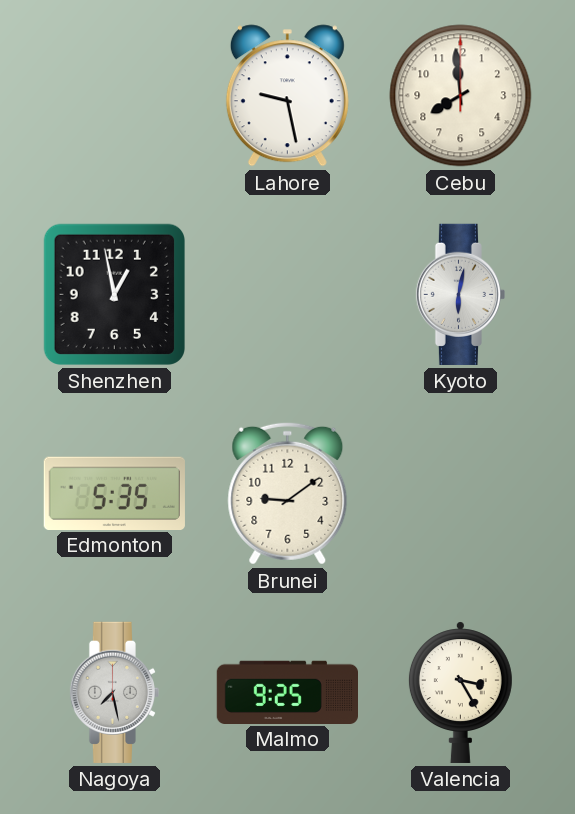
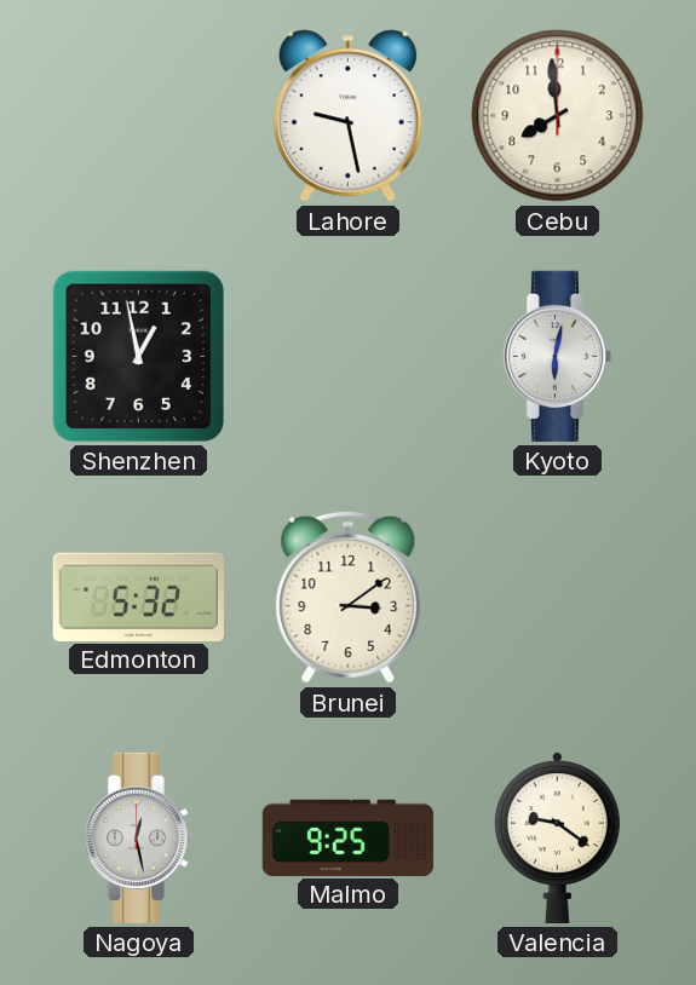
Edmonton: 5:35 -> 5:32
Brunei: 9:09 -> 3:09
Nagoya: 7:28 -> 12:28
Valencia: 3:25 -> 9:21
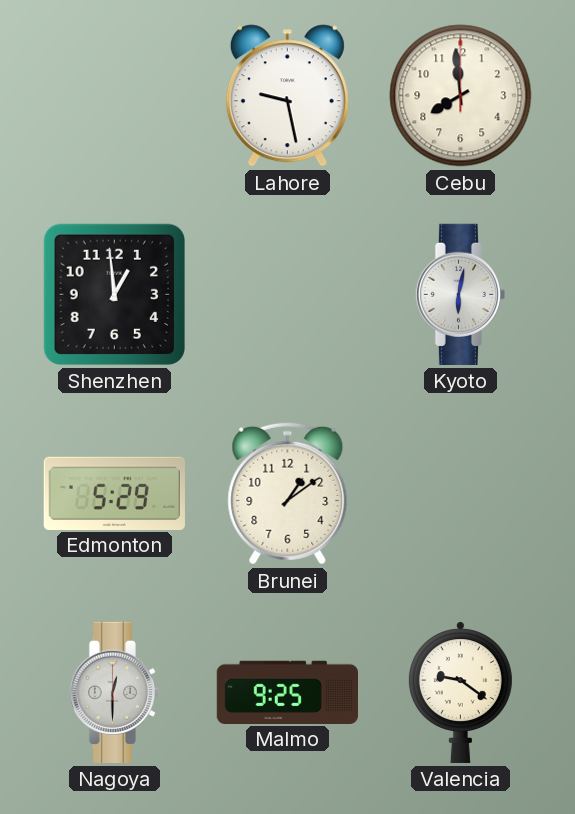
Shenzhen: 12:58 -> 12:59
Edmonton: 5:32 -> 5:29
Brunei: 3:09 -> 1:09
Nagoya: 12:28 -> 12:30
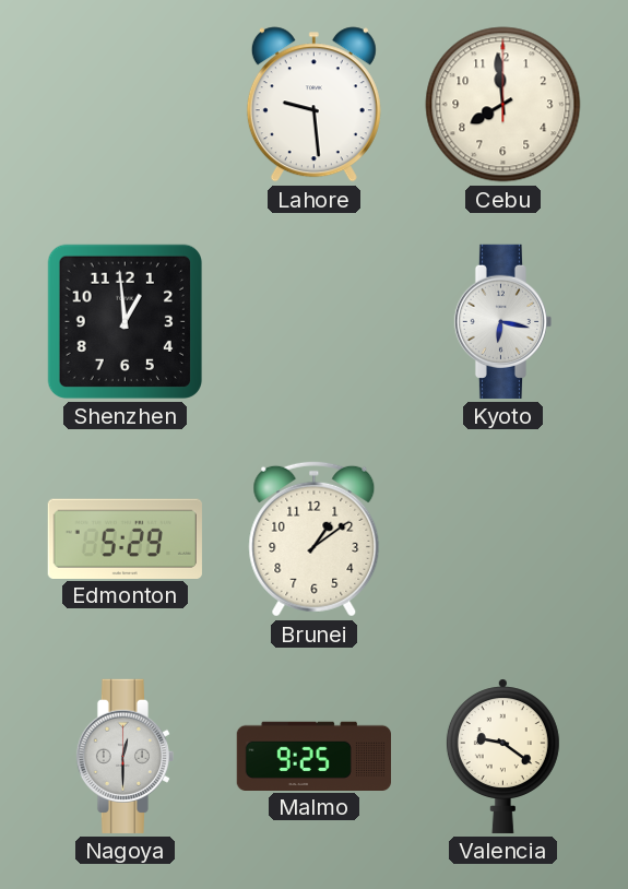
Lahore: 9:28 -> 9:29
Kyoto: 6:02 -> 6:17
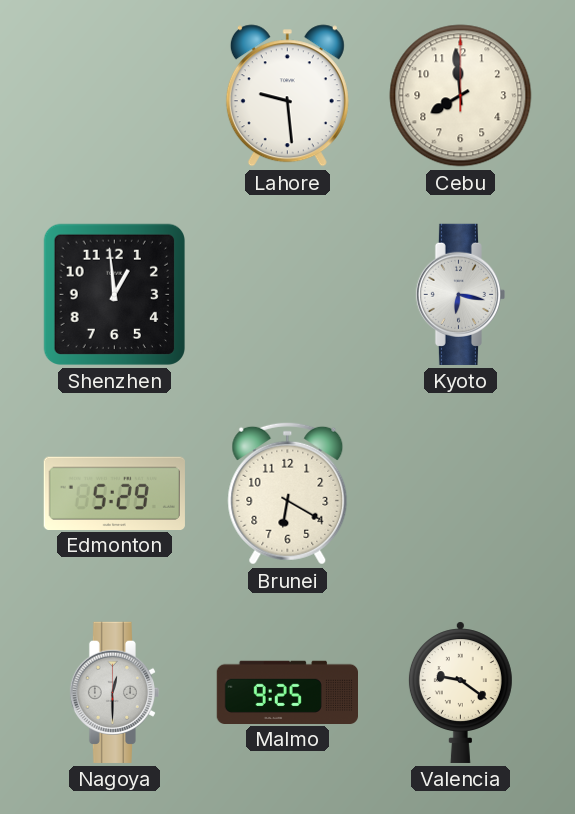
Brunei: 1:09 -> 6:20
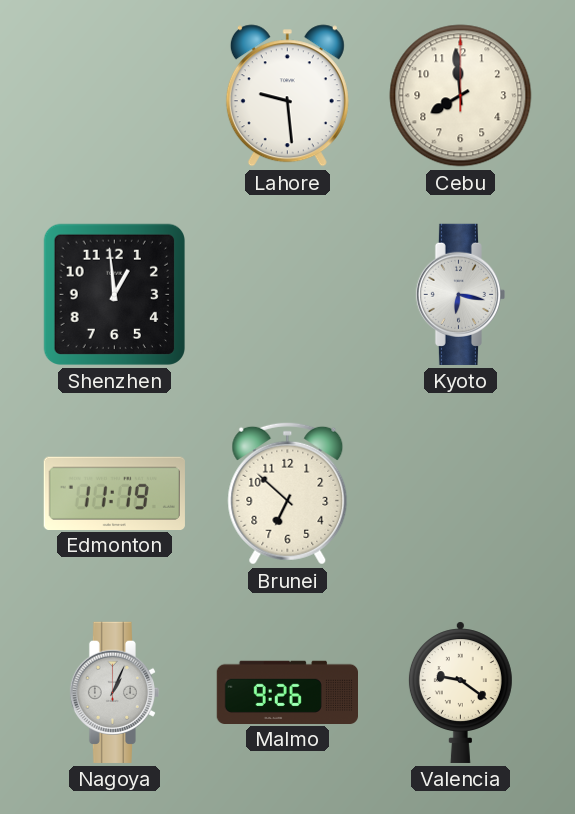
Edmonton: 5:29 -> 11:19
Brunei: 6:20 -> 6:52
Nagoya: 12:30 -> 1:04
Malmo: 9:25 -> 9:26
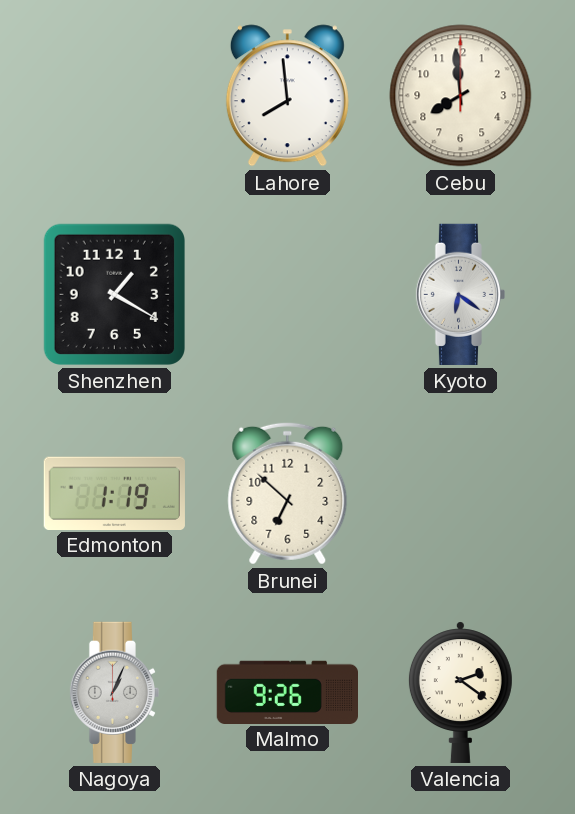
Lahore: 9:29 -> 7:59
Shenzhen: 12:59 -> 1:20
Kyoto: 6:17 -> 6:21
Edmonton: 11:19 -> 1:19
Valencia: 9:21 -> 2:21
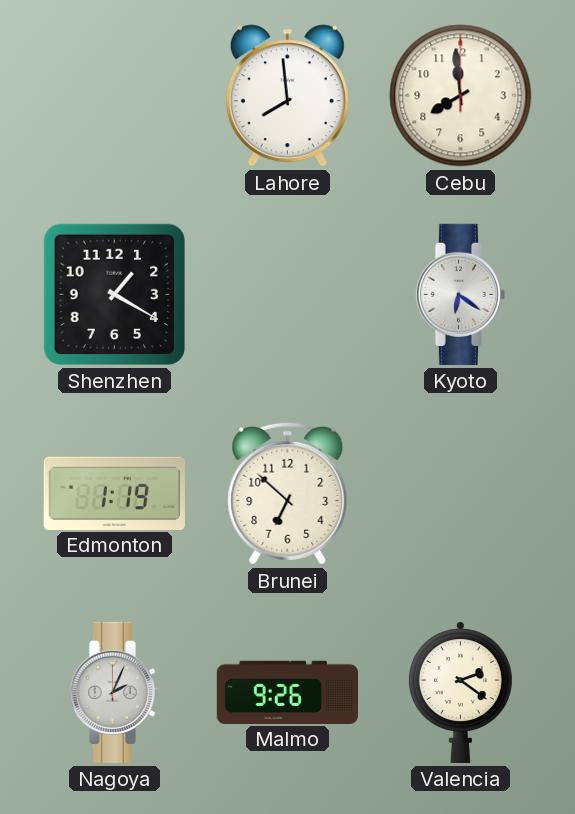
Nagoya: 1:04 -> 2:04
